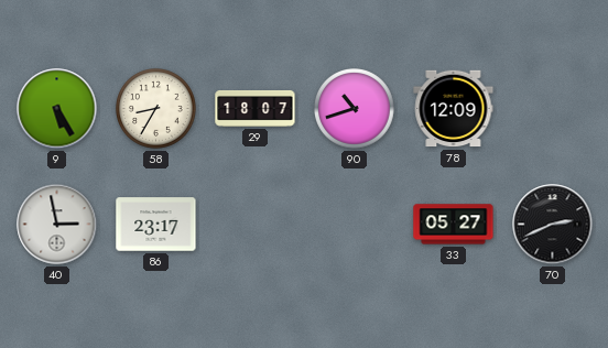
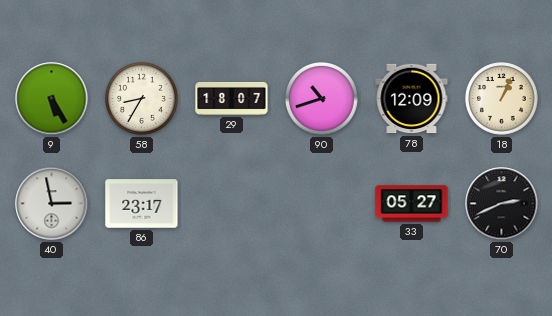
18: none -> 1:04
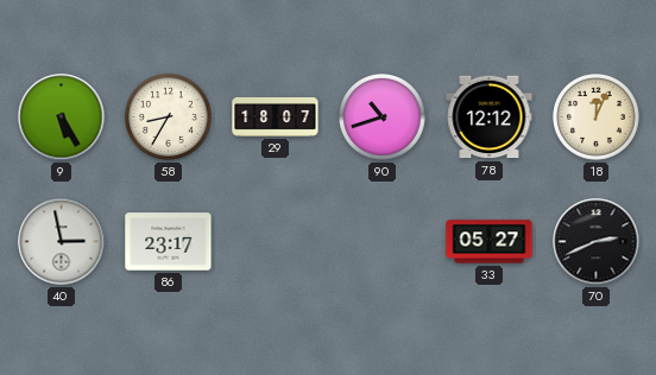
78: 12:09 -> 12:12
18: 1:04 -> 12:04
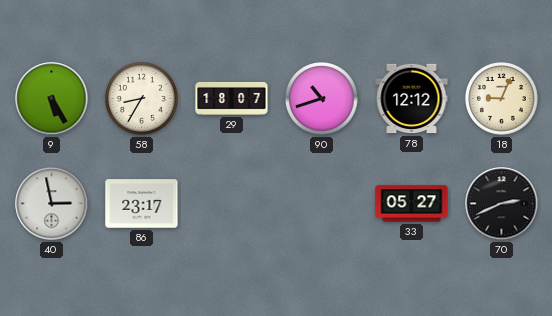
18: 12:04 -> 9:04
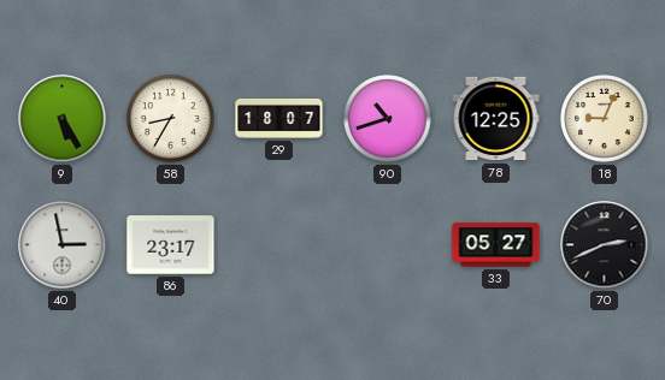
78: 12:12 -> 12:25
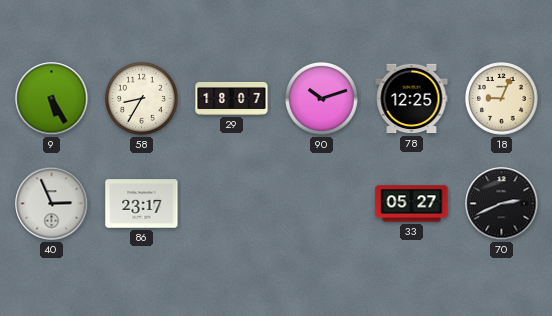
90: 10:42 -> 10:12
40: 2:58 -> 2:56
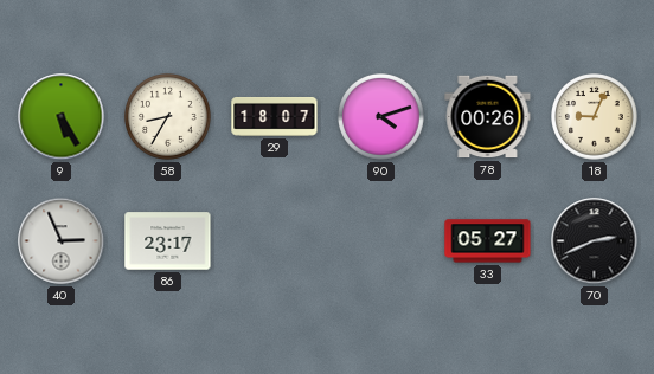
90: 10:12 -> 4:12
78: 12:25 -> 00:26
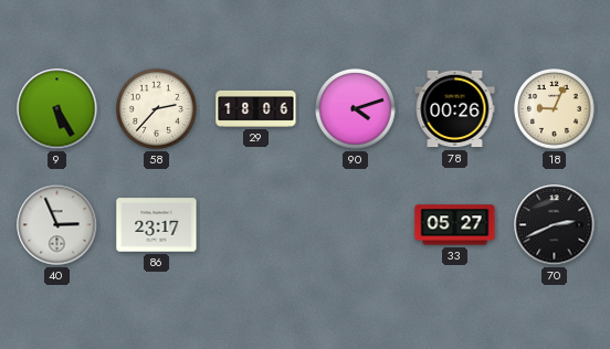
58: 8:35 -> 2:37
29: 18:07 -> 18:06
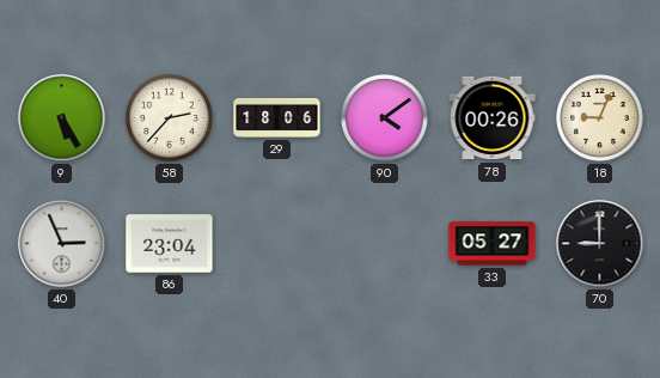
90: 4:12 -> 4:09
86: 23:17 -> 23:04
70: 2:41 -> 9:00
